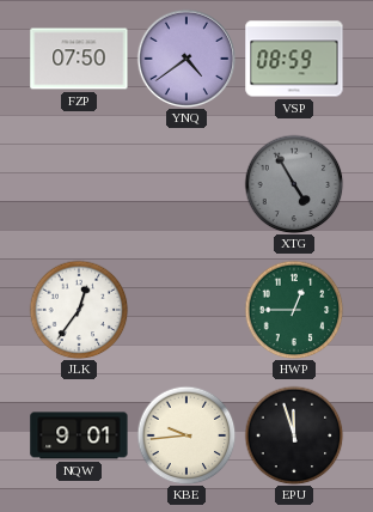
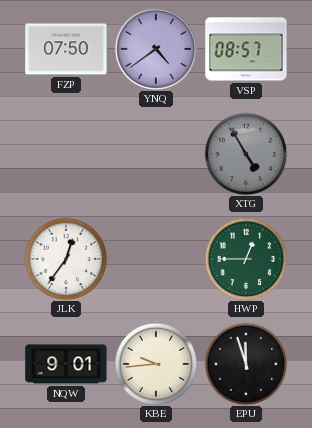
VSP: 08:59 -> 08:57
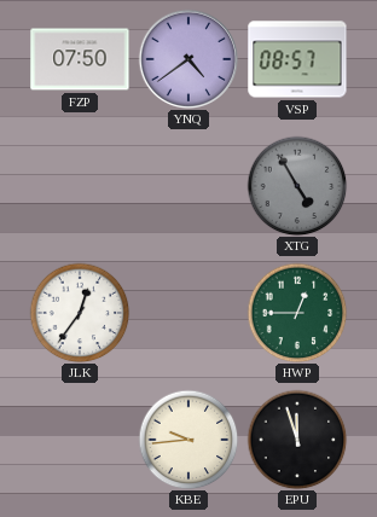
NQW: 9:01 -> none
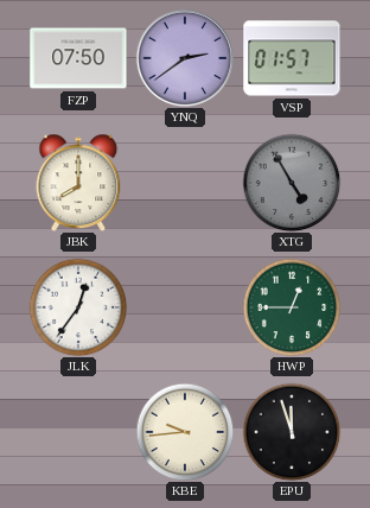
YNQ: 4:39 -> 2:39
VSP: 08:57 -> 01:57
JBK: none -> 8:00
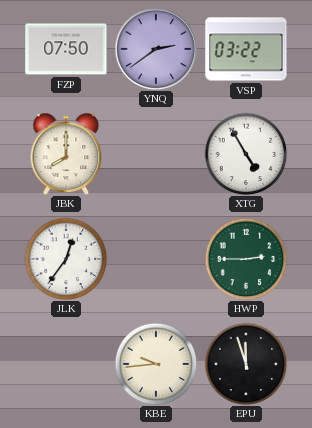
VSP: 01:57 -> 03:22
XTG dial: grey -> white
HWP: 12:45 -> 2:45
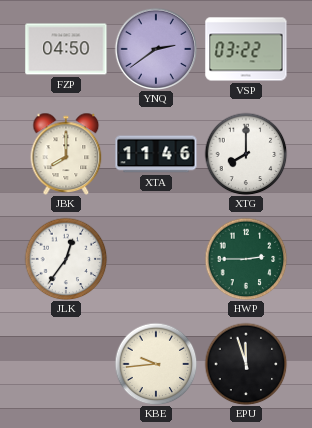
FZP: 07:50 -> 04:50
XTA: none -> 11:46
XTG: 4:55 -> 8:00
